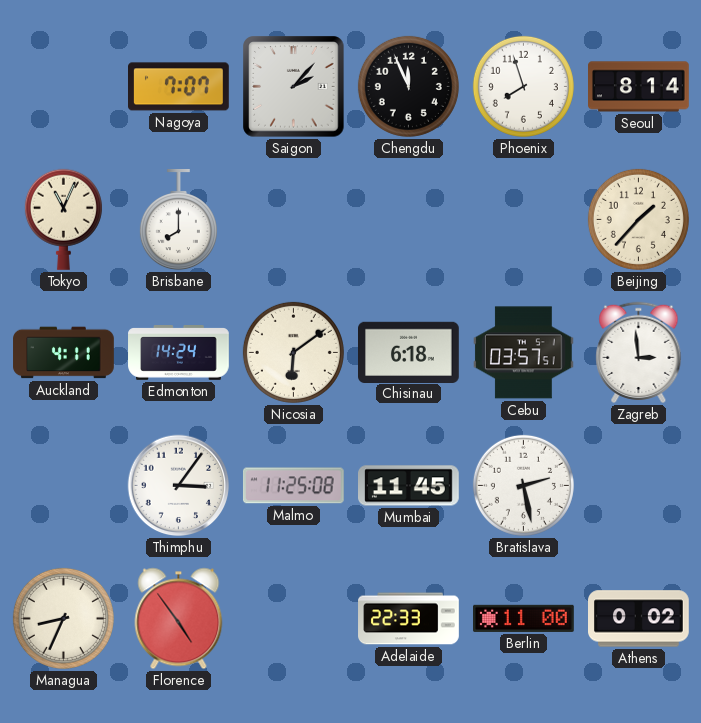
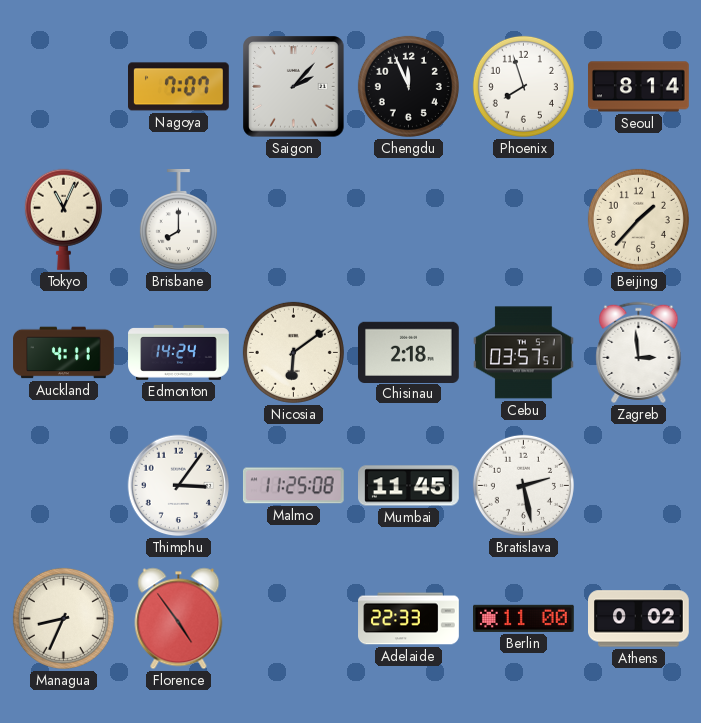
Chisinau: 6:18 -> 2:18
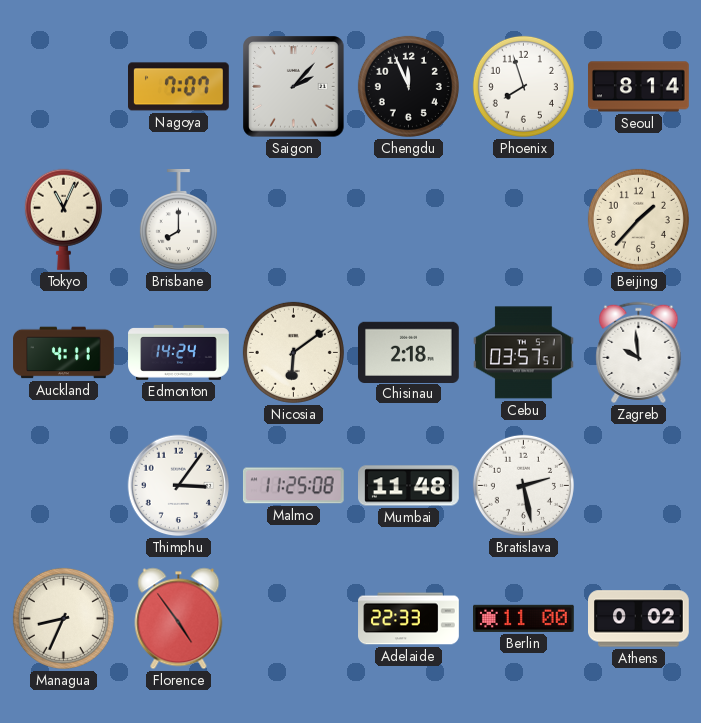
Zagreb: 2:59 -> 9:59
Mumbai: 11:45 -> 11:48
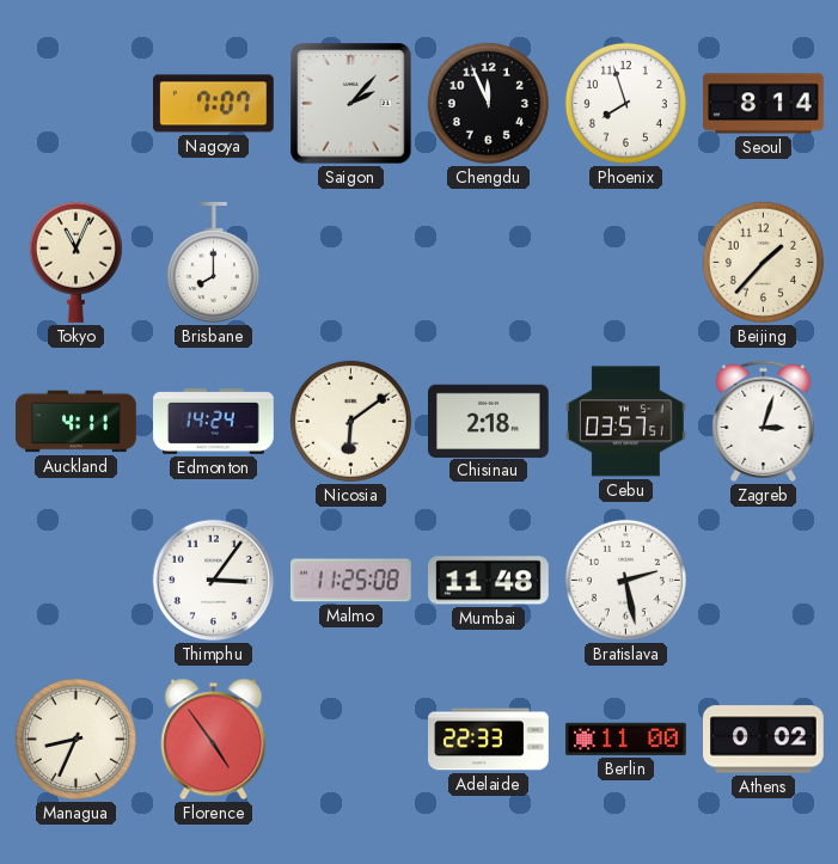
Zagreb: 9:59 -> 3:03
